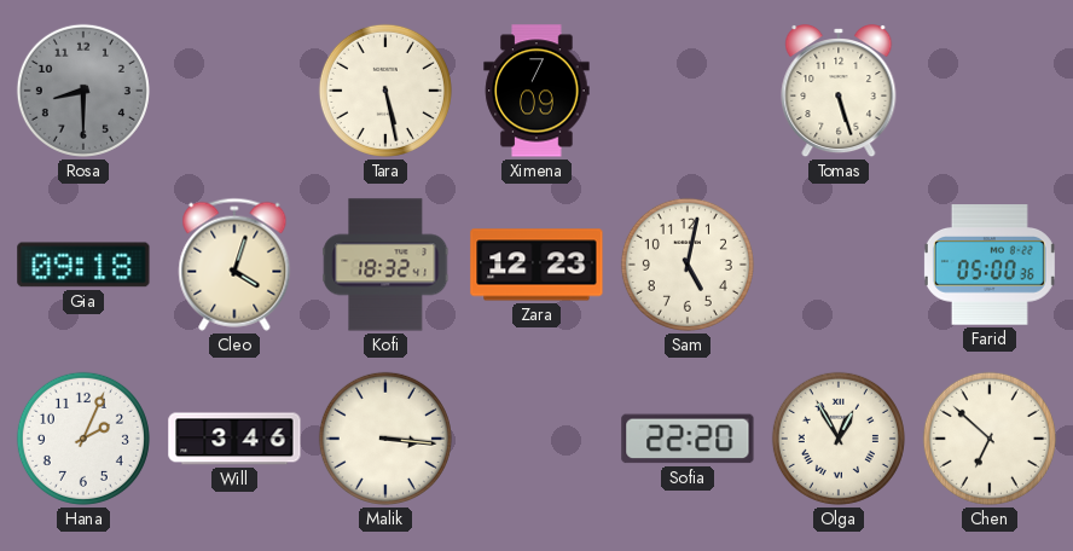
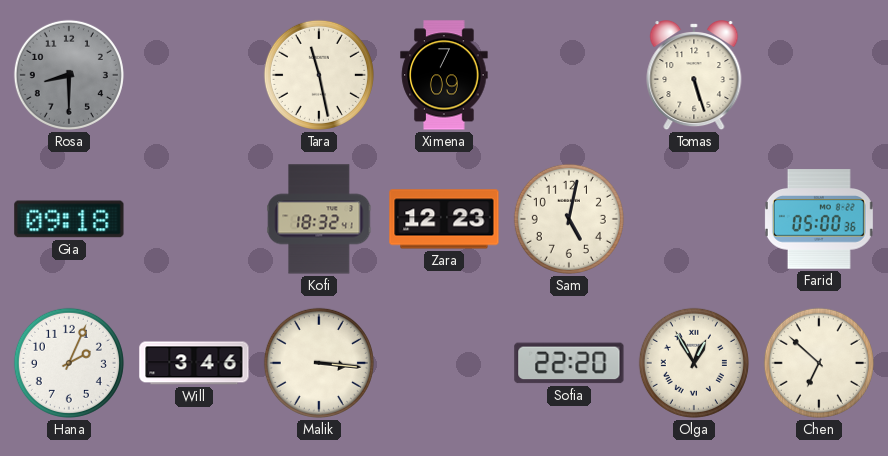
Tara: 5:28 -> 11:28
Cleo: 4:03 -> none
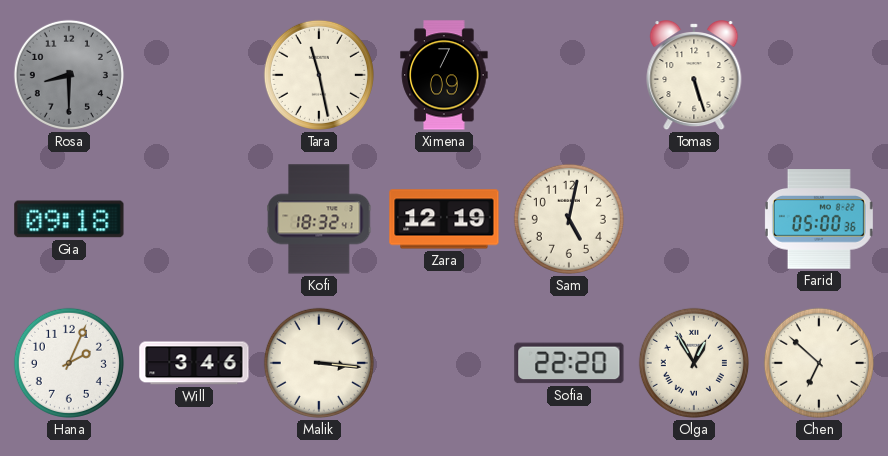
Zara: 12:23 -> 12:19
